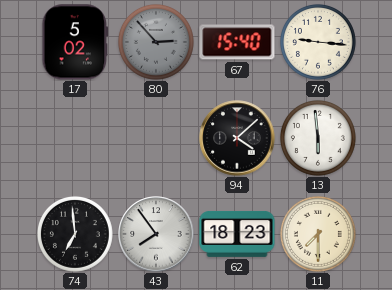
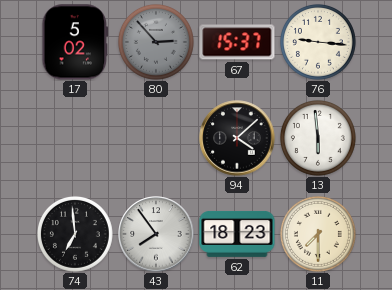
67: 15:40 -> 15:37
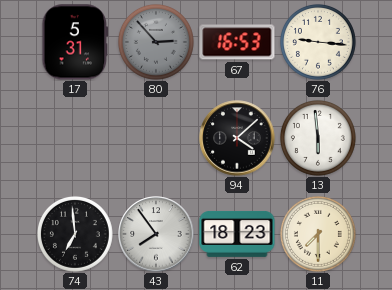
17: 5:02 -> 5:31
67: 15:37 -> 16:53
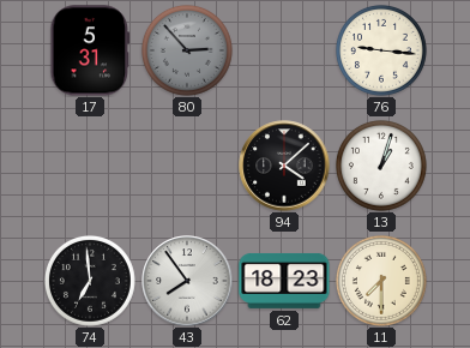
67: 16:53 -> none
13: 5:59 -> 1:03
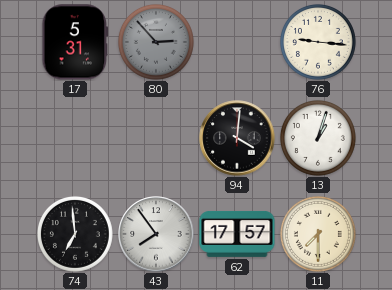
94: 4:08 -> 4:01
62: 18:23 -> 17:57
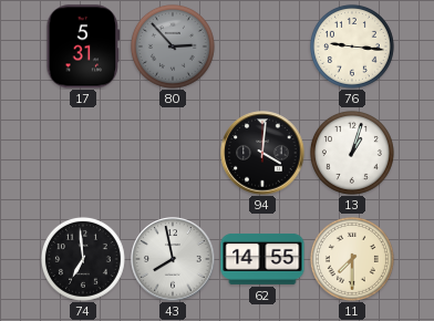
43: 7:54 -> 7:58
62: 17:57 -> 14:55
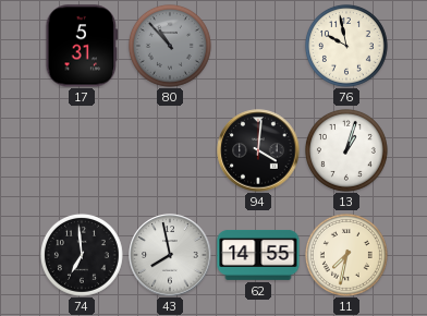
80: 2:53 -> 10:53
76: 9:16 -> 9:58
11: 7:30 -> 7:32
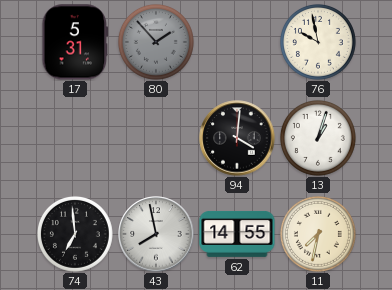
80: 10:53 -> 1:53
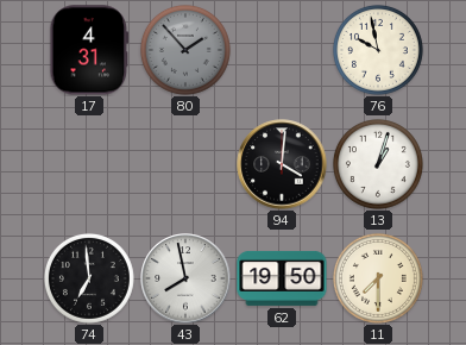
17: 5:31 -> 4:31
62: 14:55 -> 19:50
11: 7:32 -> 7:30
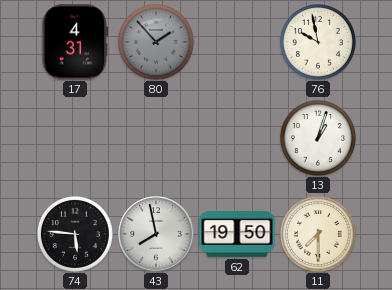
94: 4:01 -> none
74: 6:59 -> 5:46
